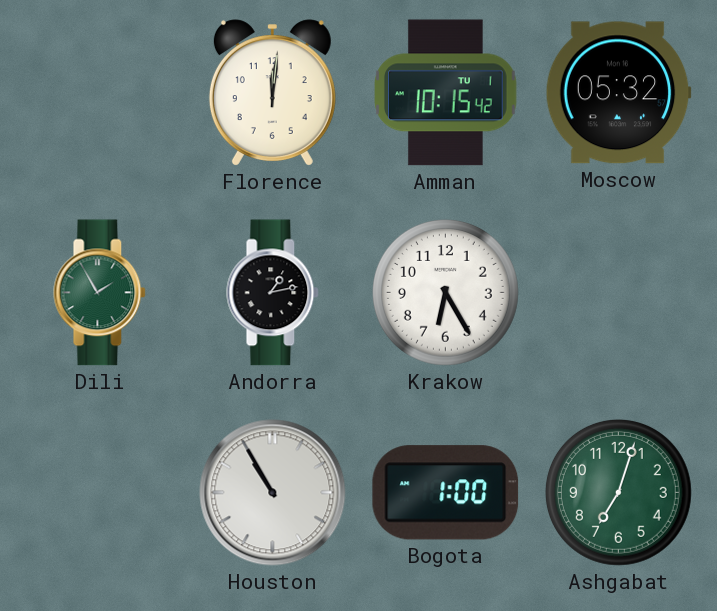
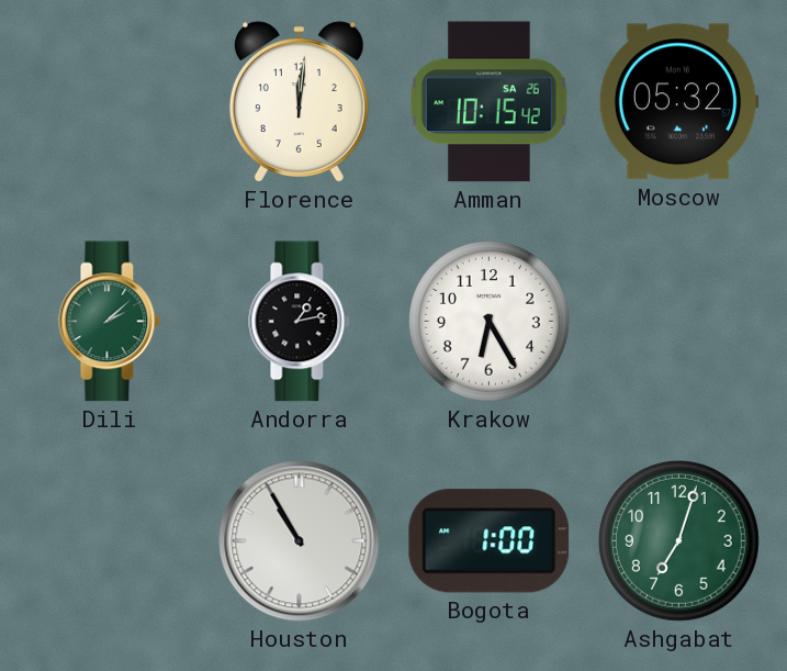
Amman date: TU 1 -> SA 26
Dili: 1:55 -> 2:08
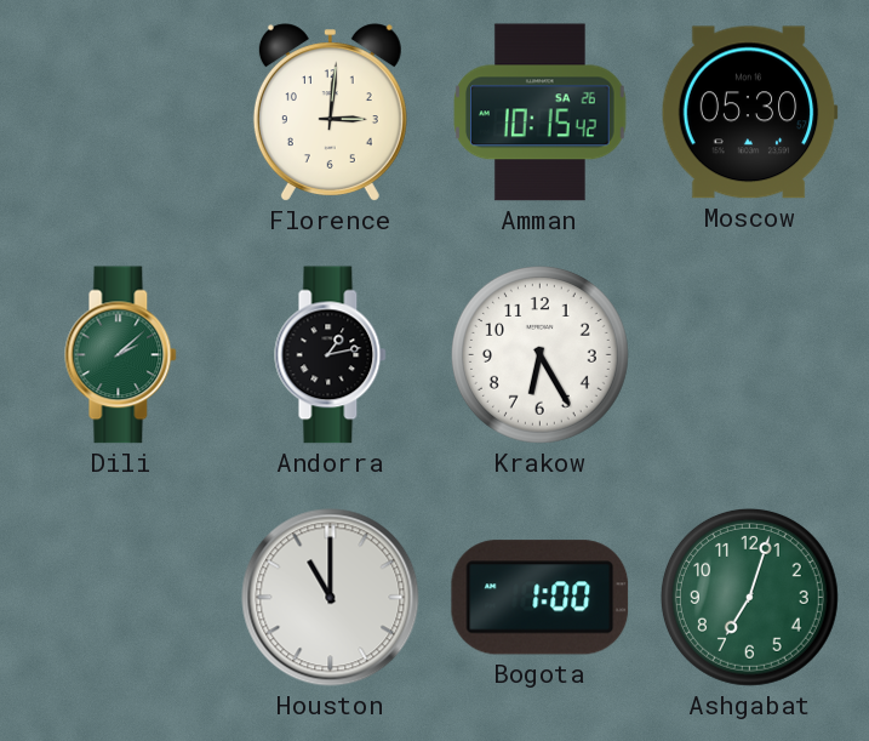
Florence: 12:01 -> 3:01
Moscow: 05:32 -> 05:30
Houston: 10:55 -> 11:00
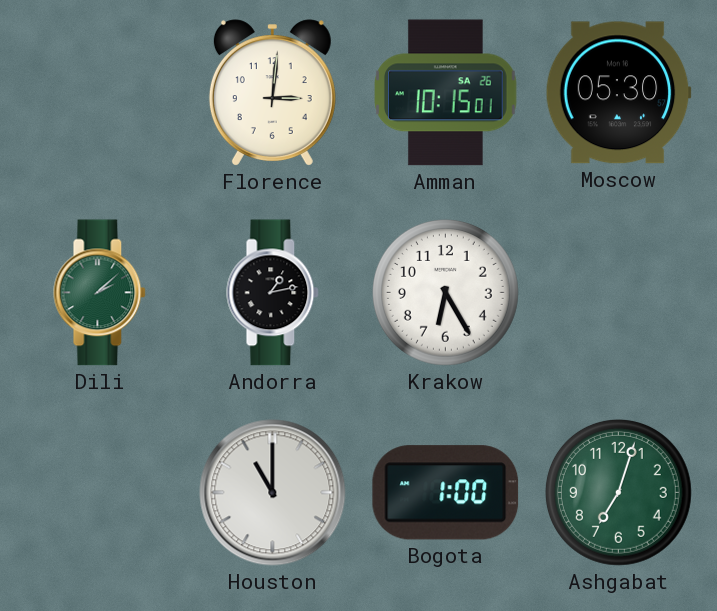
Amman: 10:15:42 -> 10:15:01
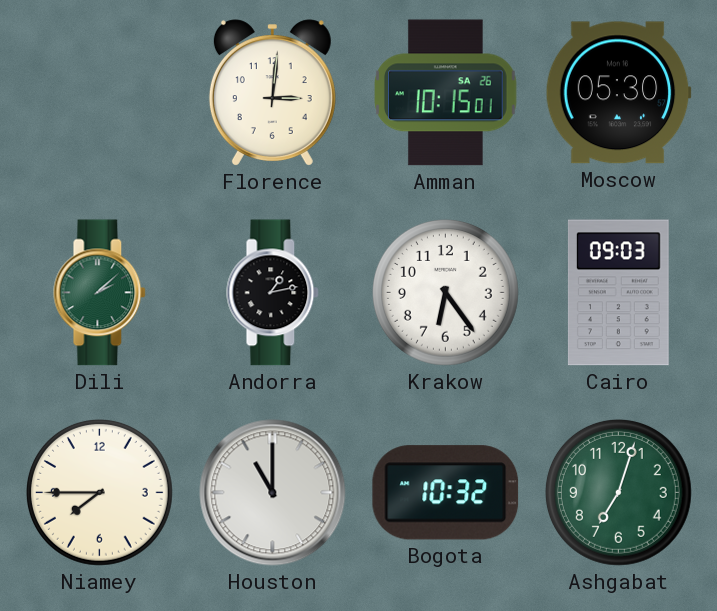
Krakow: 6:25 -> 6:24
Cairo: none -> 09:03
Niamey: none -> 7:45
Bogota: 1:00 -> 10:32
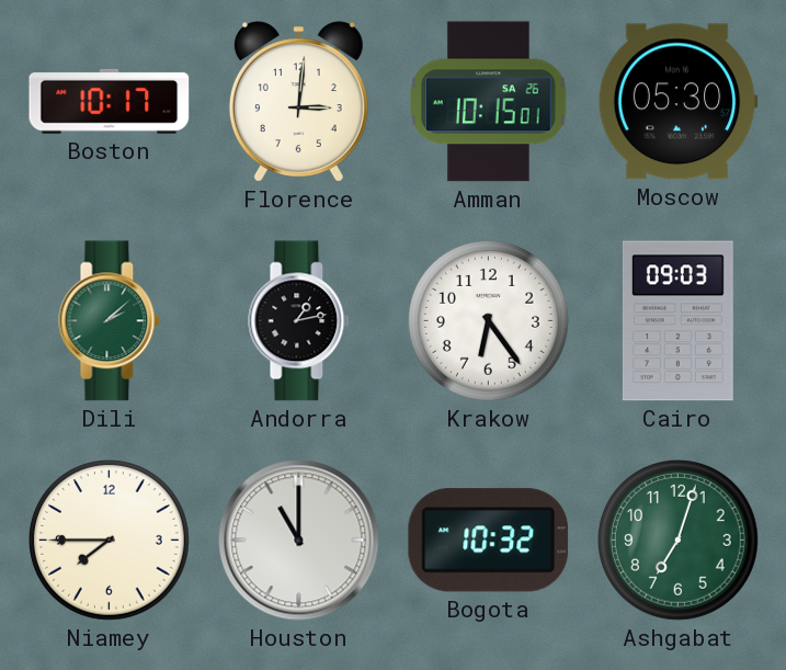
Boston: none -> 10:17
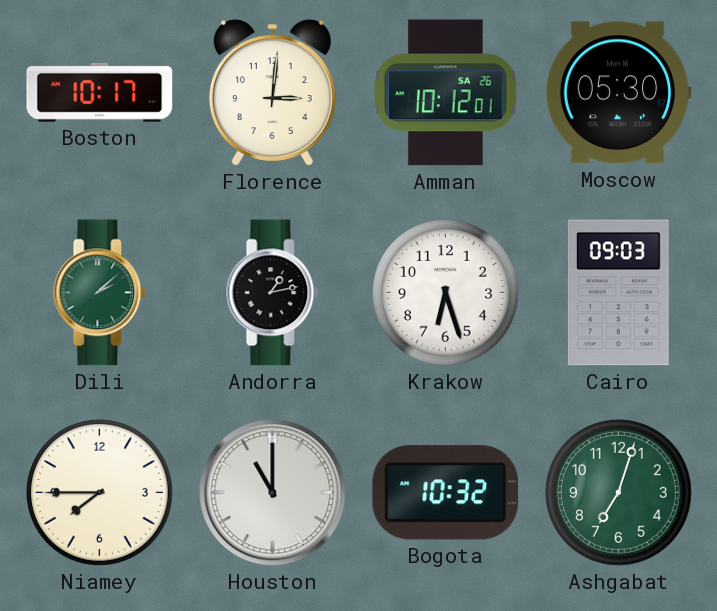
Amman: 10:15 -> 10:12
Krakow: 6:24 -> 6:27
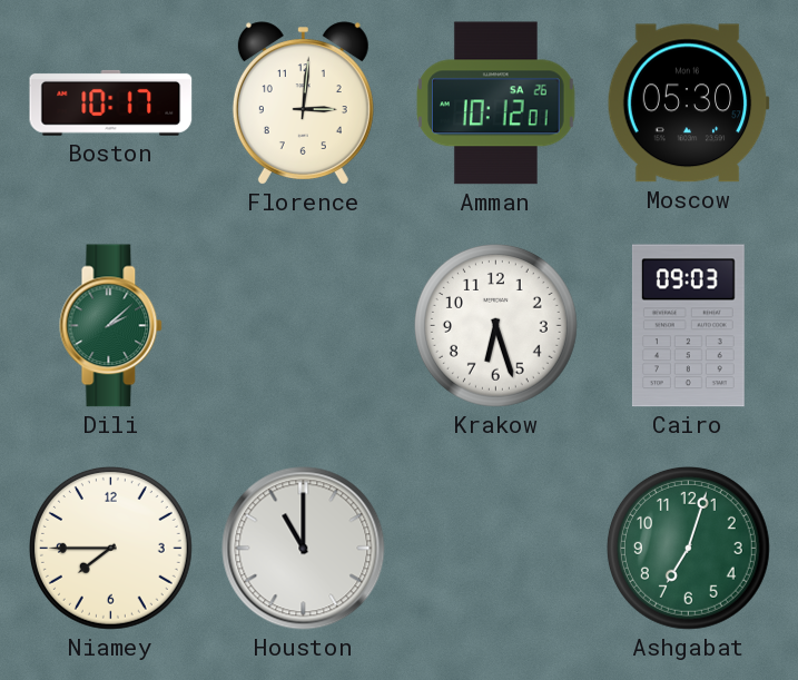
Andorra: 1:13 -> none
Bogota: 10:32 -> none
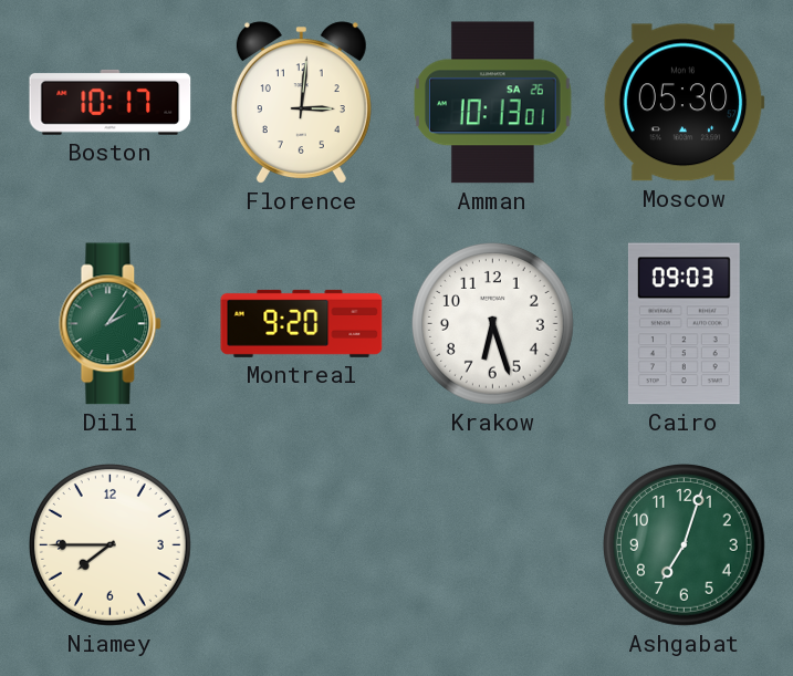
Amman: 10:12 -> 10:13
Dili: 2:08 -> 2:06
Montreal: none -> 9:20
Houston: 11:00 -> none
